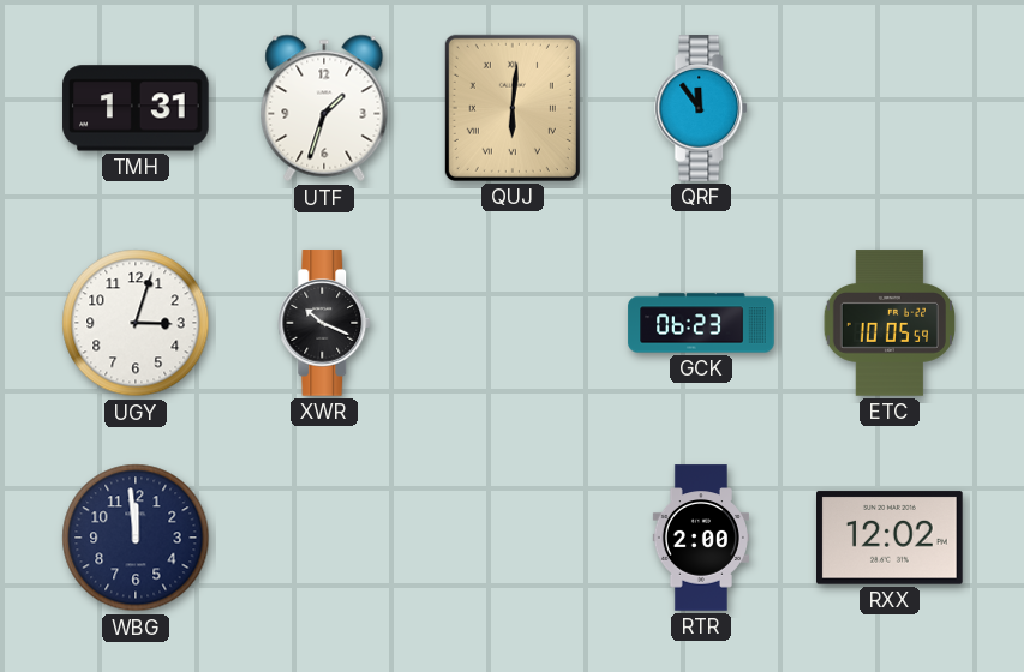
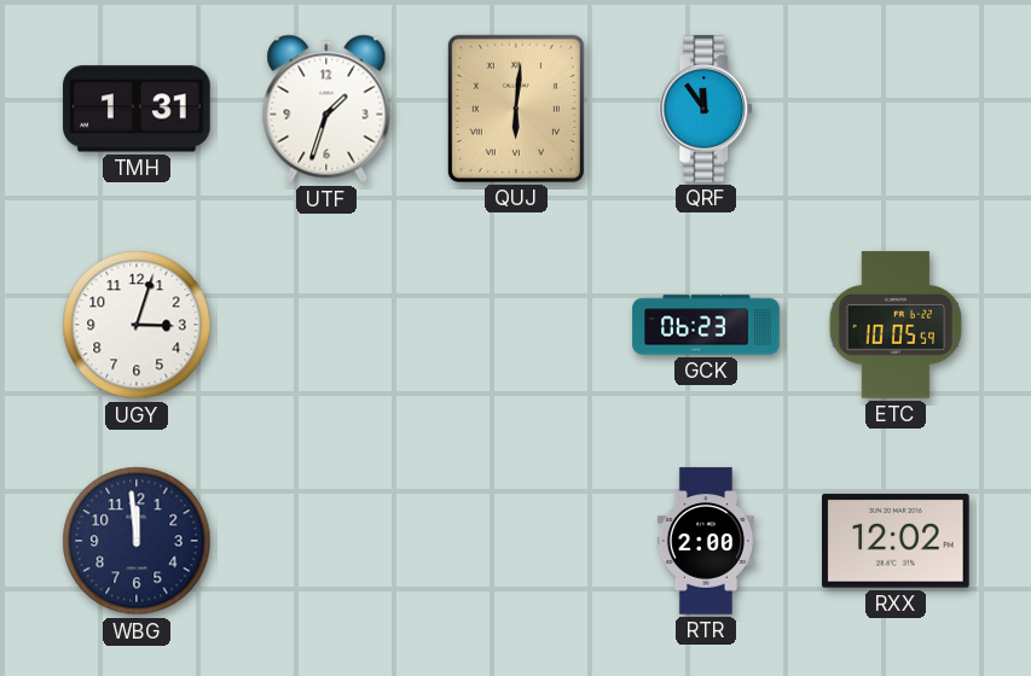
XWR: 10:19 -> none
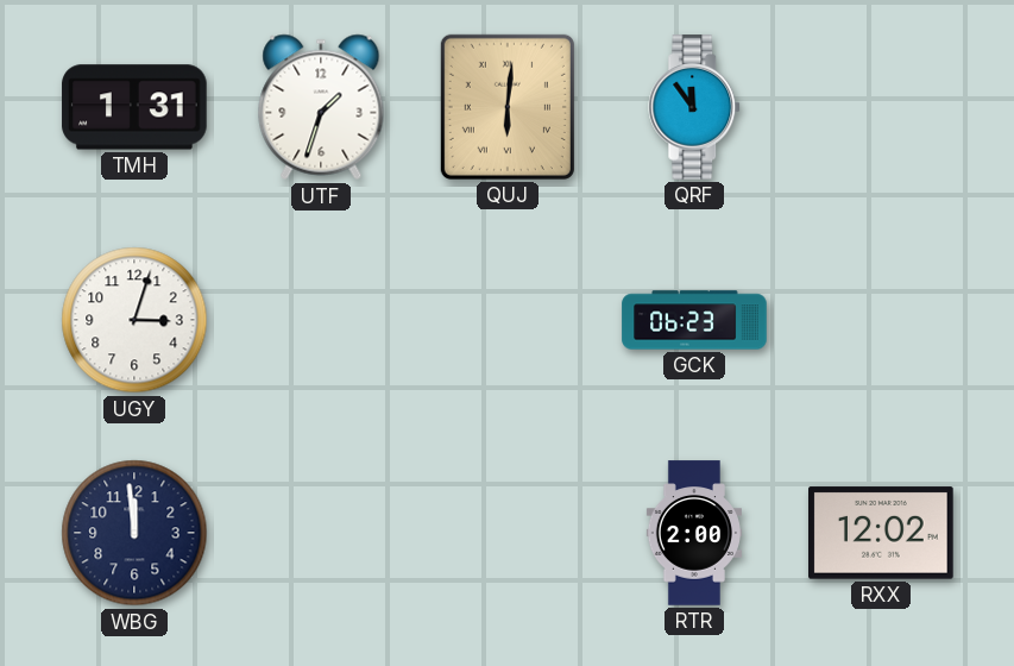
ETC: 10:05 -> none
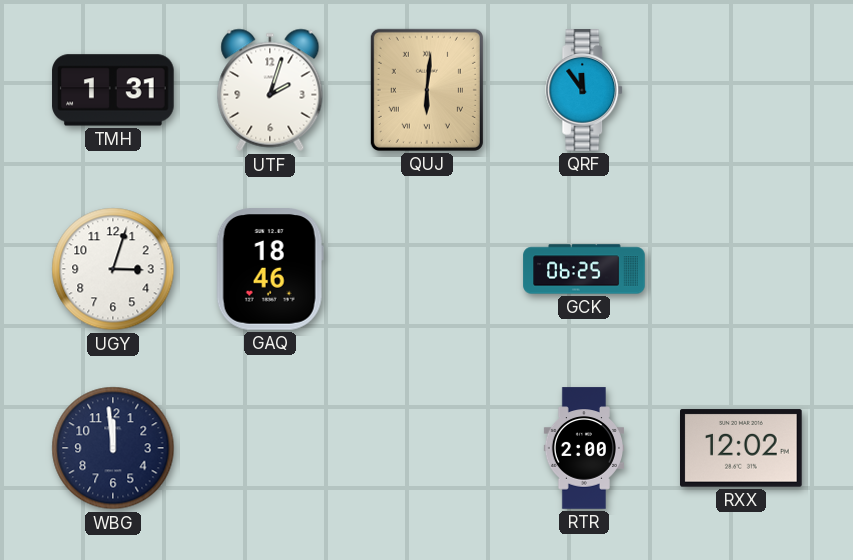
UTF: 1:33 -> 2:03
GAQ: none -> 18:46
GCK: 06:23 -> 06:25
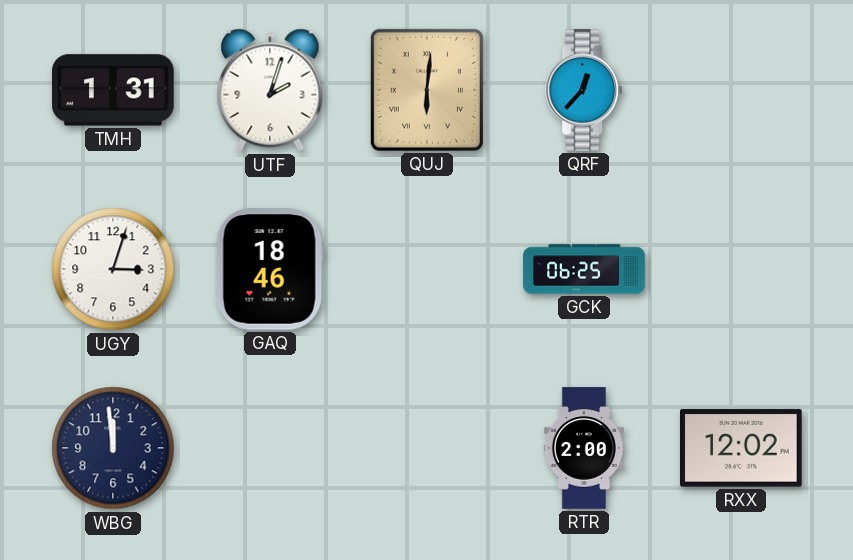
QRF: 11:54 -> 12:37
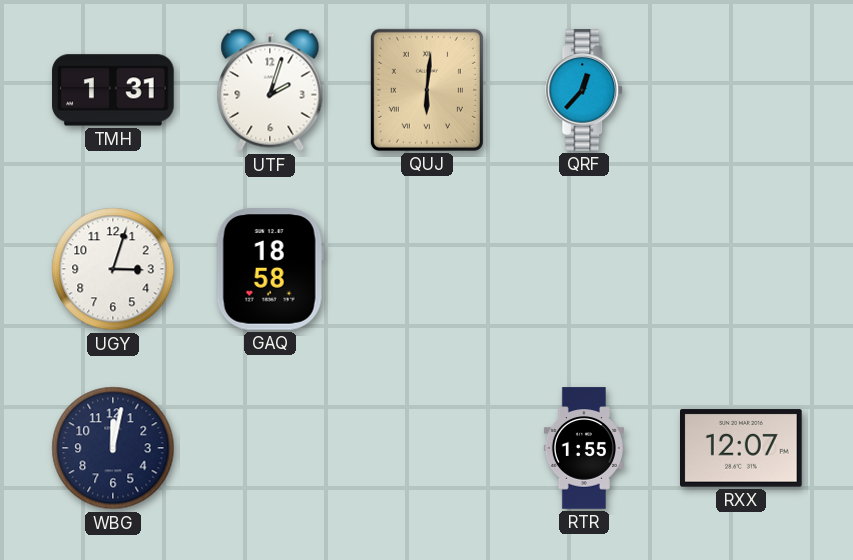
GAQ: 18:46 -> 18:58
GCK: 06:25 -> none
WBG: 11:59 -> 12:02
RTR: 2:00 -> 1:55
RXX: 12:02 -> 12:07
